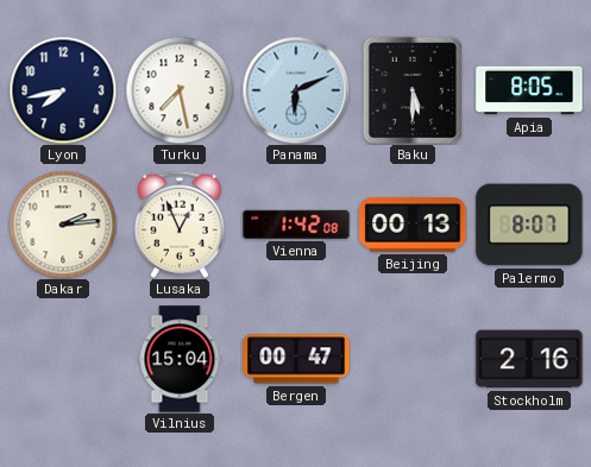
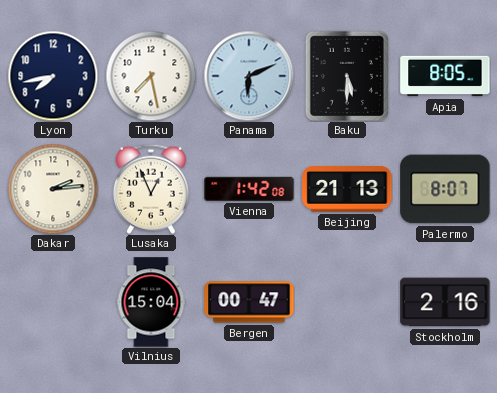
Beijing: 00:13 -> 21:13
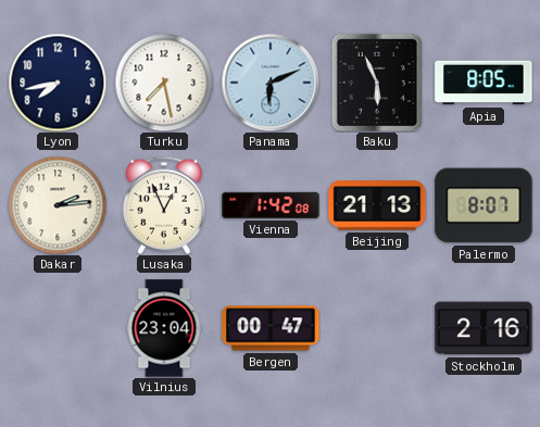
Baku: 5:30 -> 5:56
Vilnius: 15:04 -> 23:04
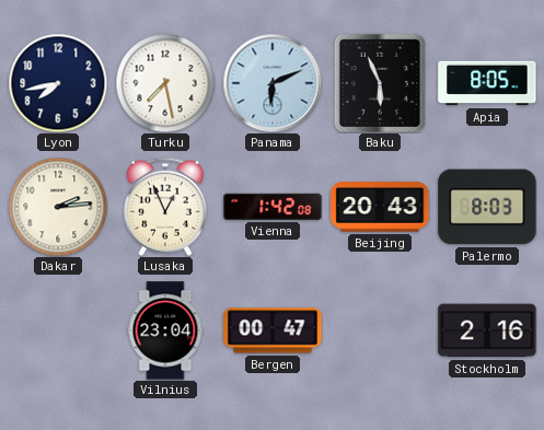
Beijing: 21:13 -> 20:43
Palermo: 8:07 -> 8:03
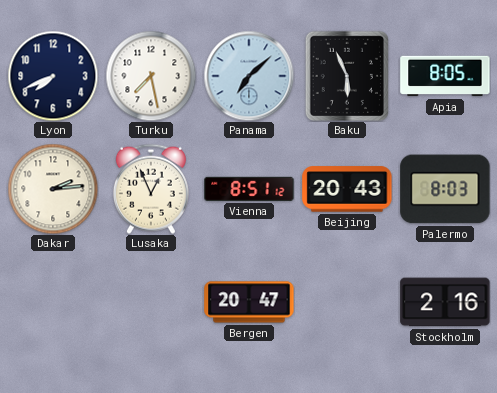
Lyon: 7:43 -> 7:41
Panama: 6:11 -> 7:08
Vienna: 1:42 -> 8:51
Vilnius: 23:04 -> none
Bergen: 00:47 -> 20:47
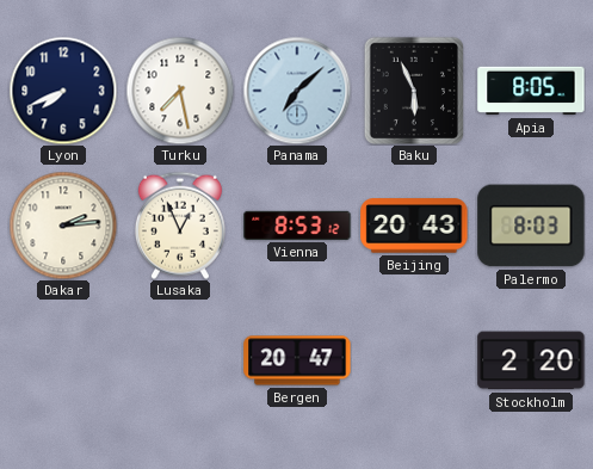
Vienna: 8:51 -> 8:53
Stockholm: 2:16 -> 2:20
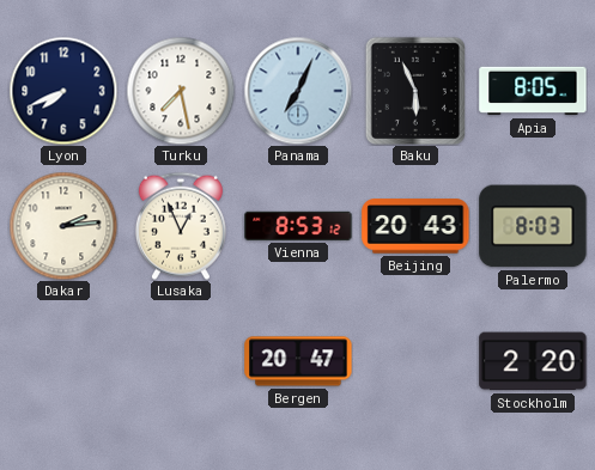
Panama: 7:08 -> 7:04
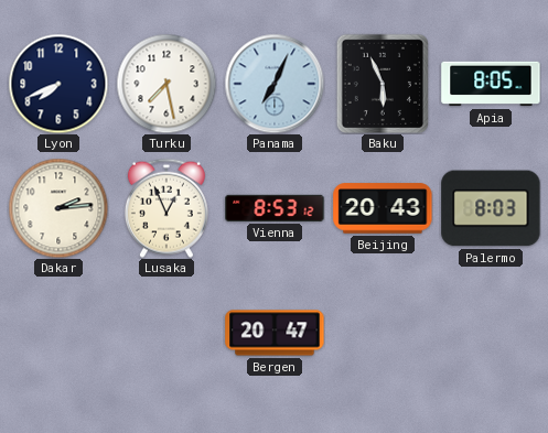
Stockholm: 2:20 -> none
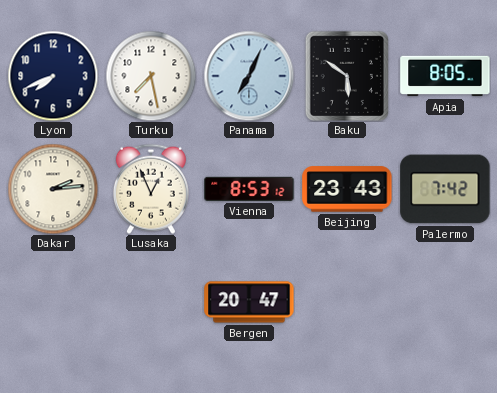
Baku: 5:56 -> 5:51
Beijing: 20:43 -> 23:43
Palermo: 8:03 -> 7:42
